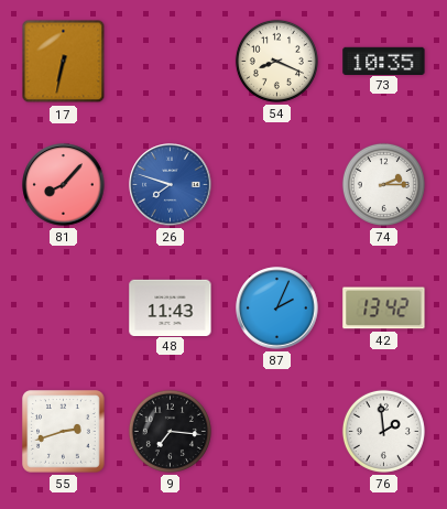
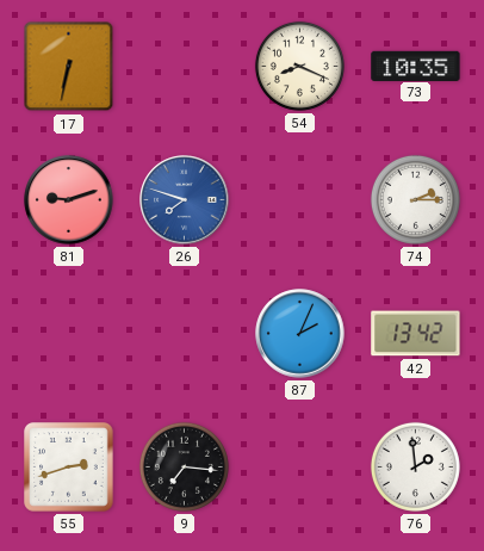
81: 8:07 -> 9:12
48: 11:43 -> none
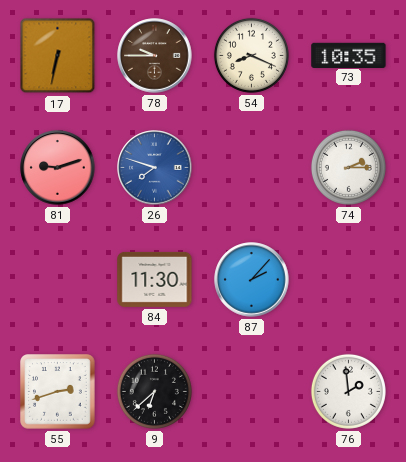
78: none -> 9:45
84: none -> 11:30
87: 2:04 -> 2:07
42: 13:42 -> none
9: 7:16 -> 6:38
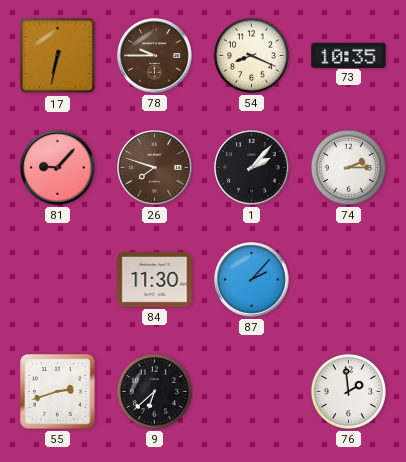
81: 9:12 -> 9:07
26 dial: blue -> brown
1: none -> 2:07
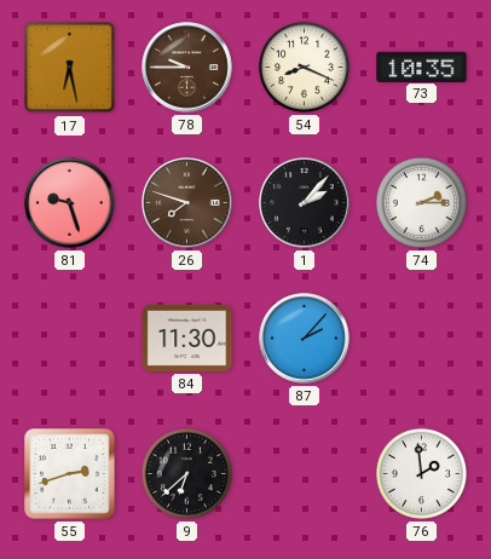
17: 6:32 -> 6:28
81: 9:07 -> 9:27
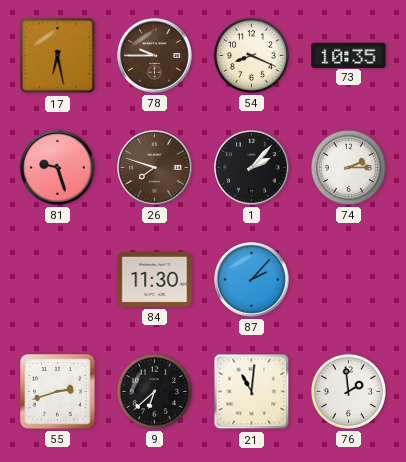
21: none -> 11:01
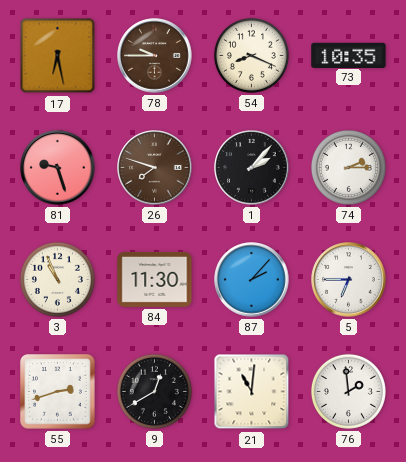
3: none -> 10:56
5: none -> 6:45
9: 6:38 -> 12:40
